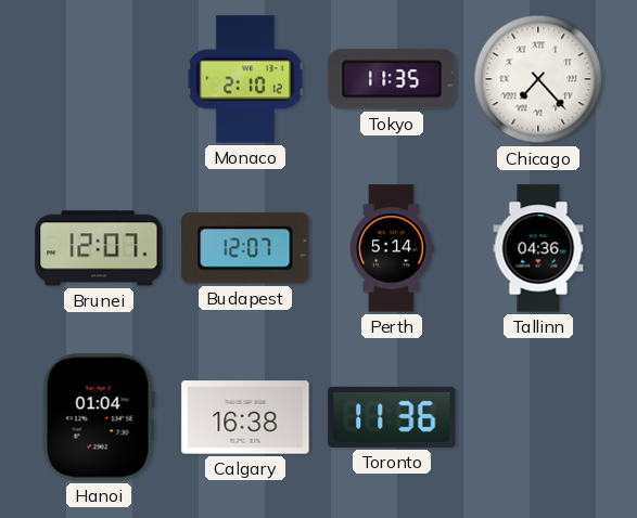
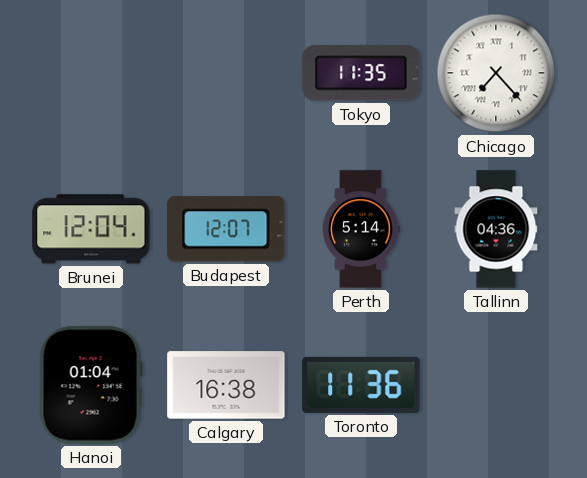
Monaco: 2:10 -> none
Brunei: 12:07 -> 12:04
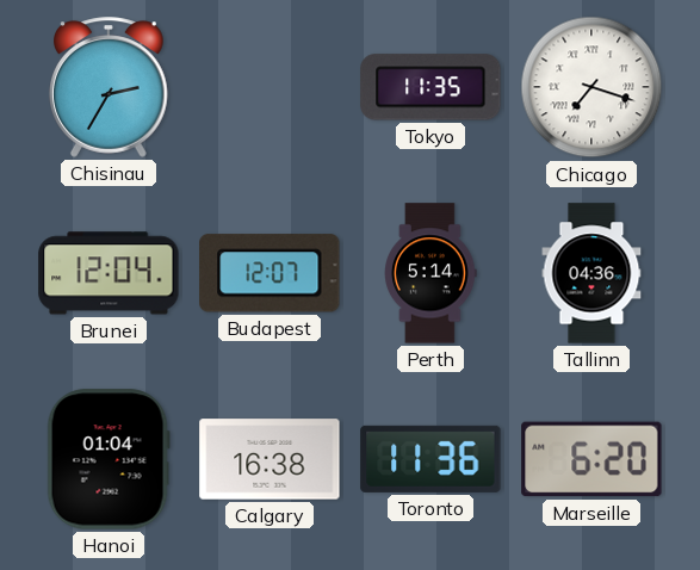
Chisinau: none -> 2:35
Chicago: 7:23 -> 7:18
Marseille: none -> 6:20
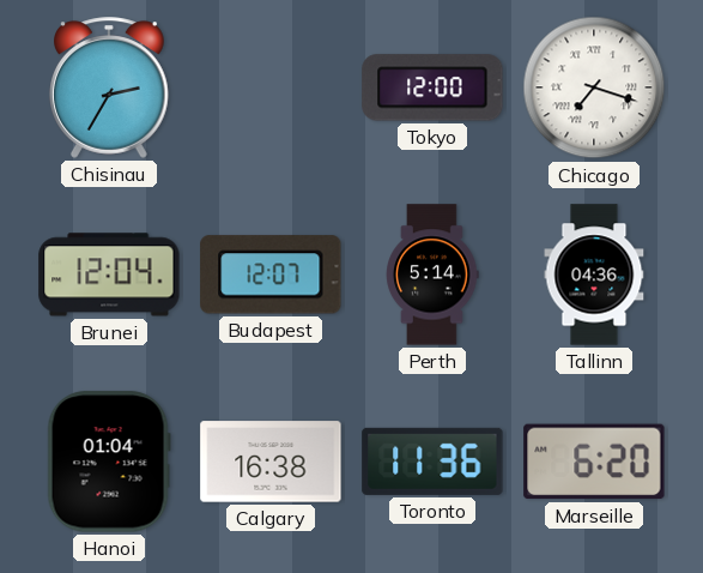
Tokyo: 11:35 -> 12:00
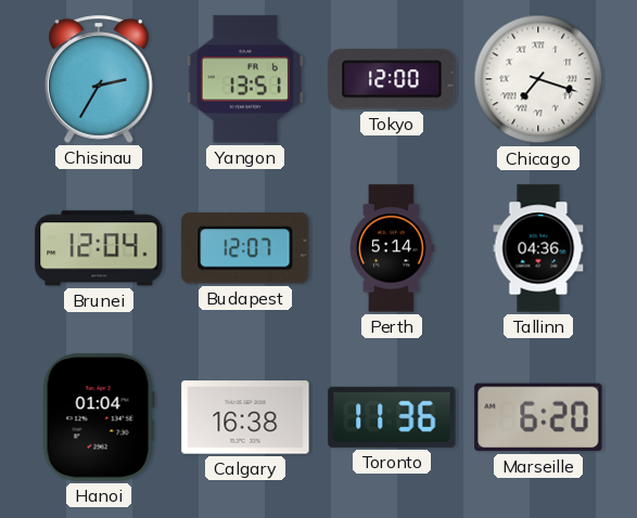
Yangon: none -> 13:51
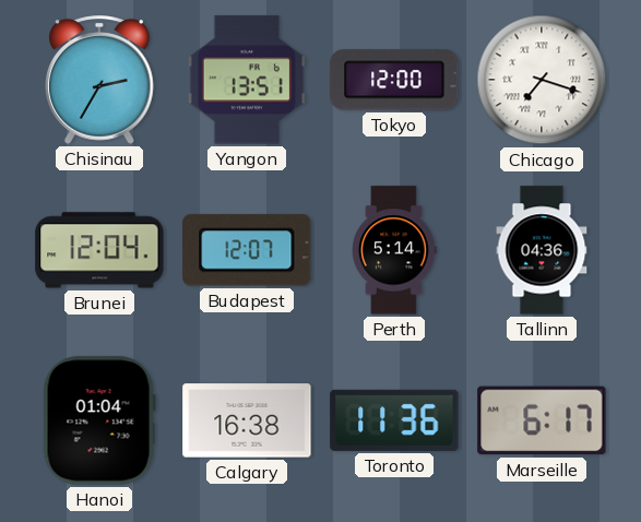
Marseille: 6:20 -> 6:17
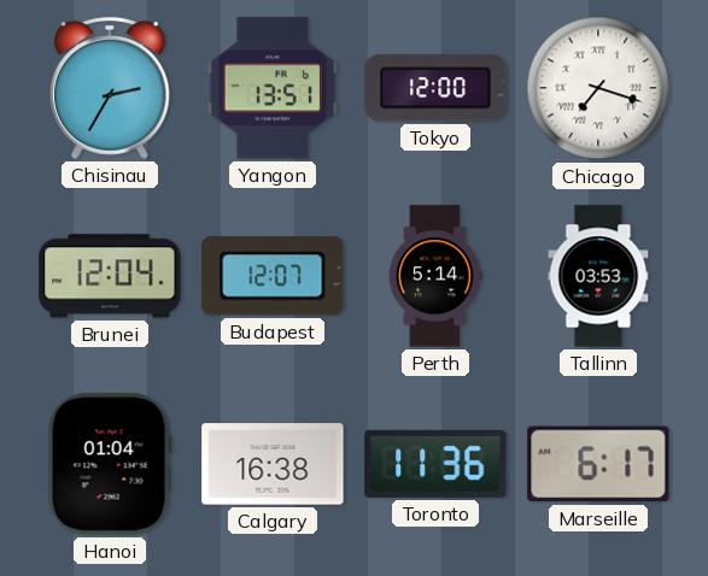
Tallinn: 04:36 -> 03:53
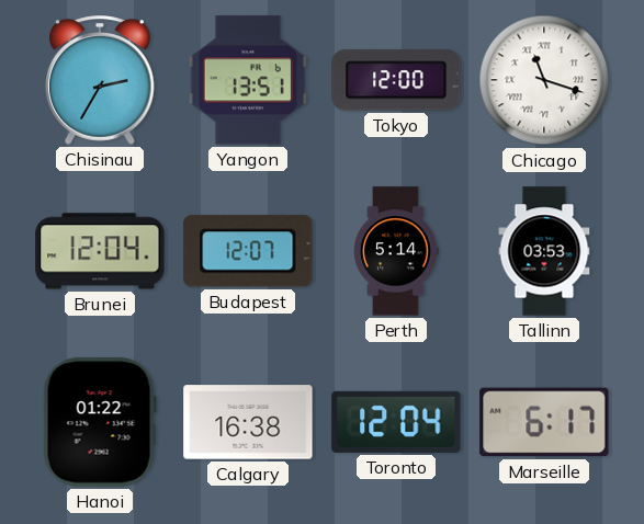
Chicago: 7:18 -> 11:18
Hanoi: 01:04 -> 01:22
Toronto: 11:36 -> 12:04
